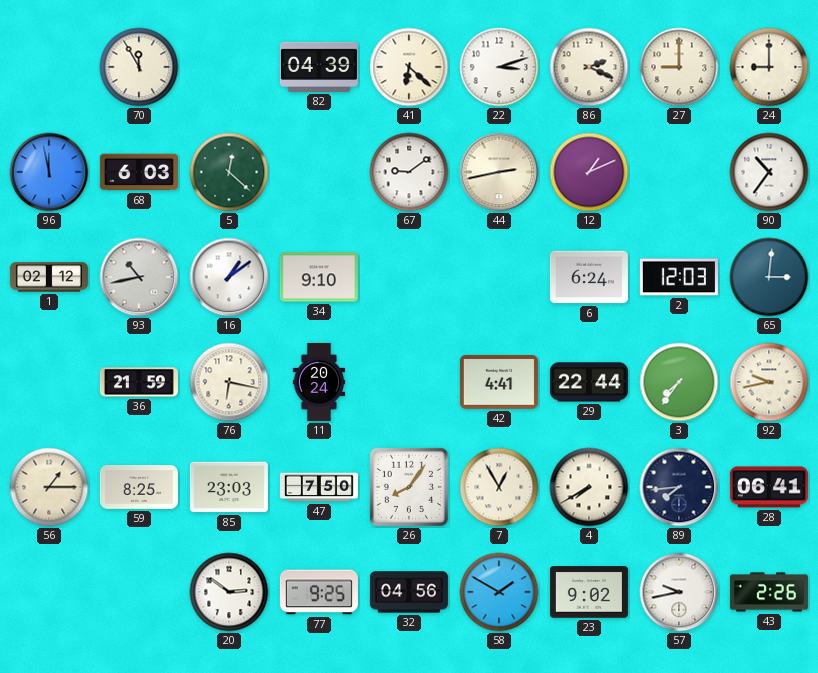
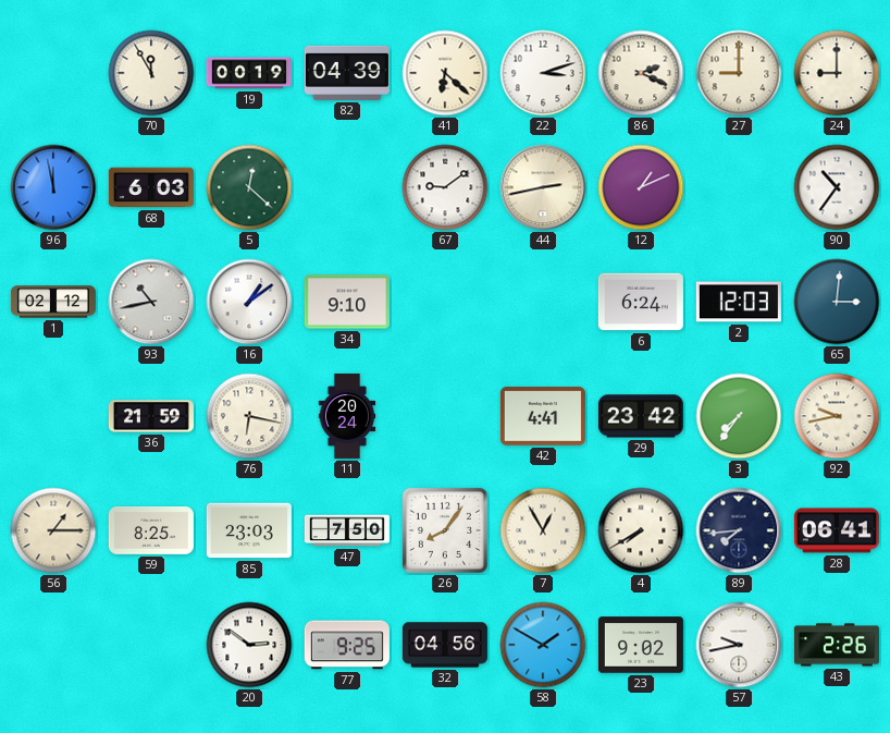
19: none -> 00:19
29: 22:44 -> 23:42
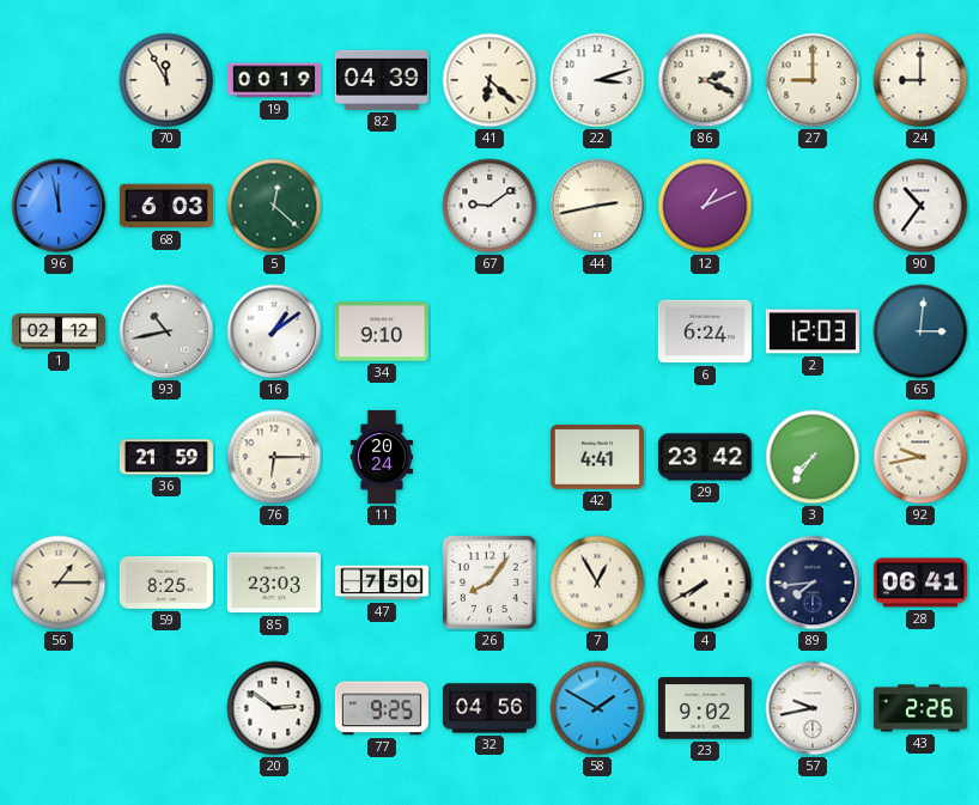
76: 6:17 -> 6:15
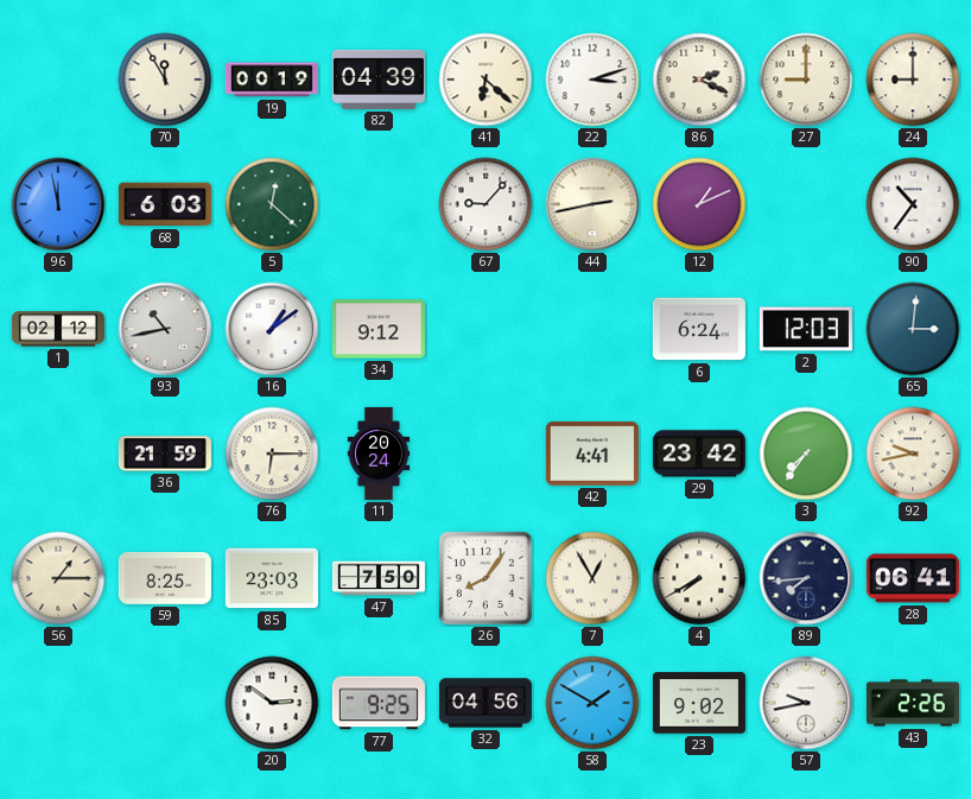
67: 9:09 -> 9:07
34: 9:10 -> 9:12
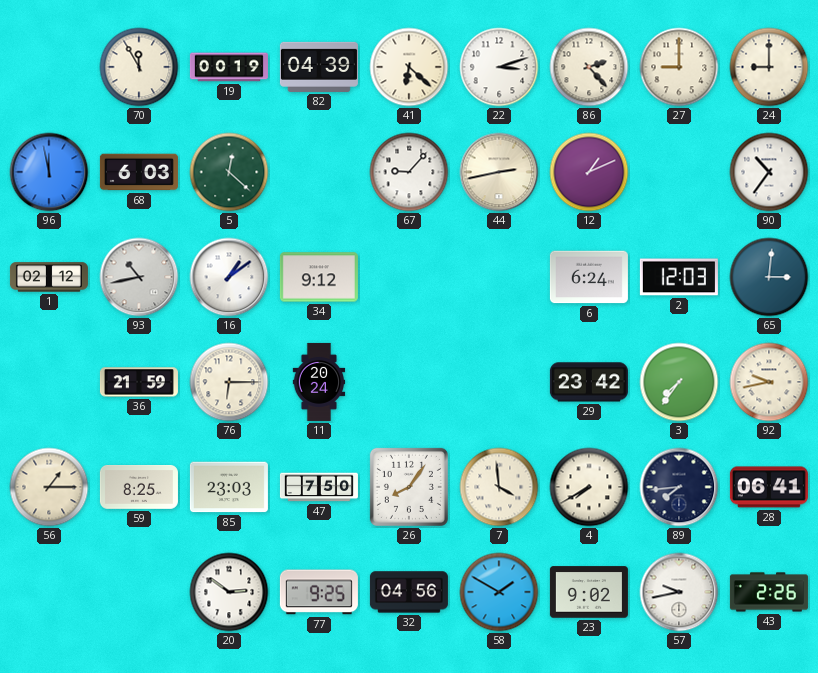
86: 2:19 -> 2:23
42: 4:41 -> none
7: 12:55 -> 3:59
